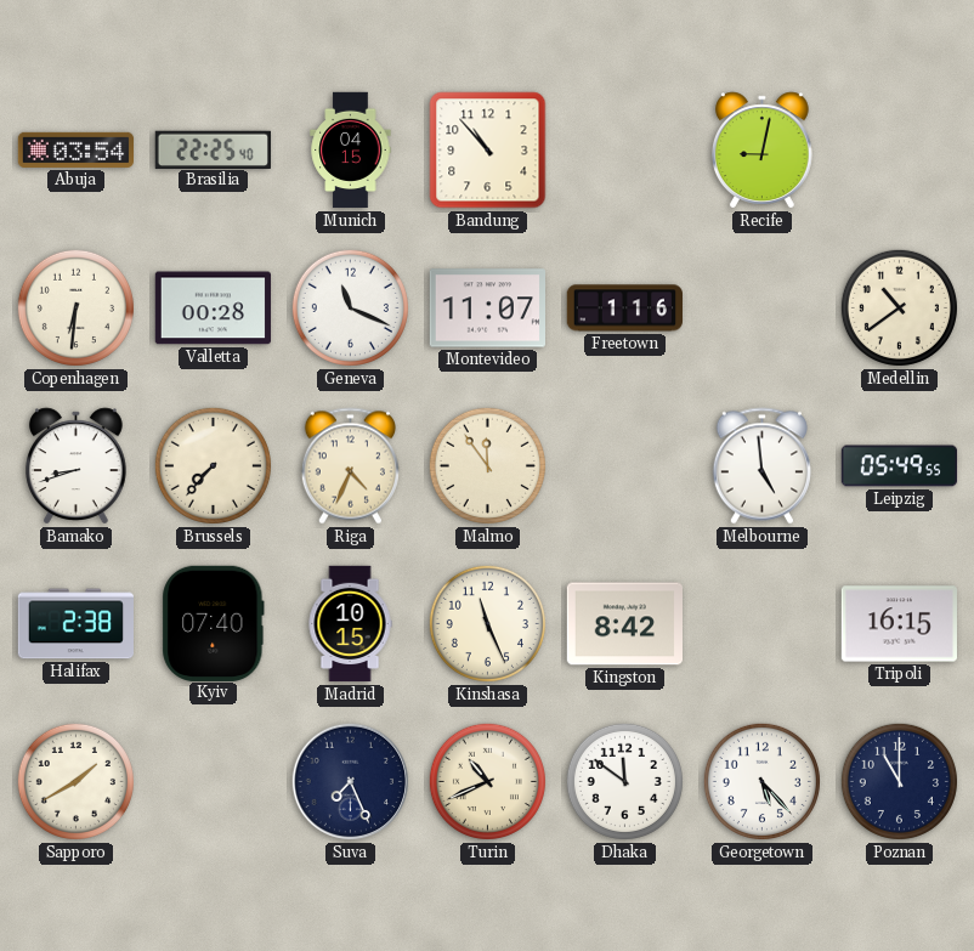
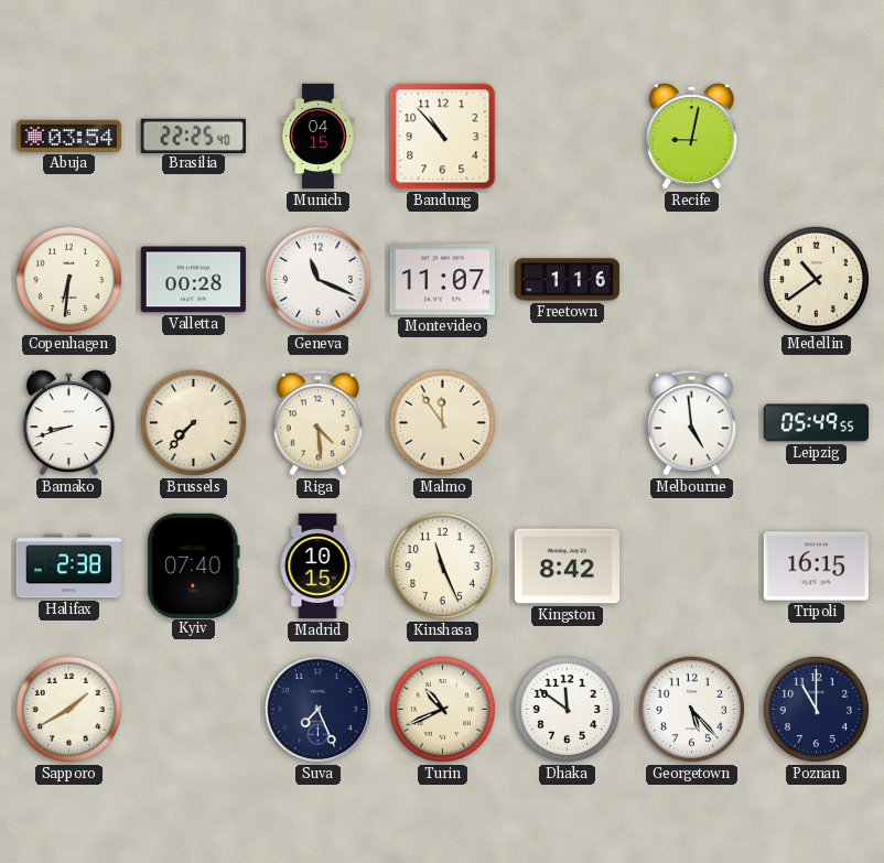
Riga: 4:34 -> 4:29
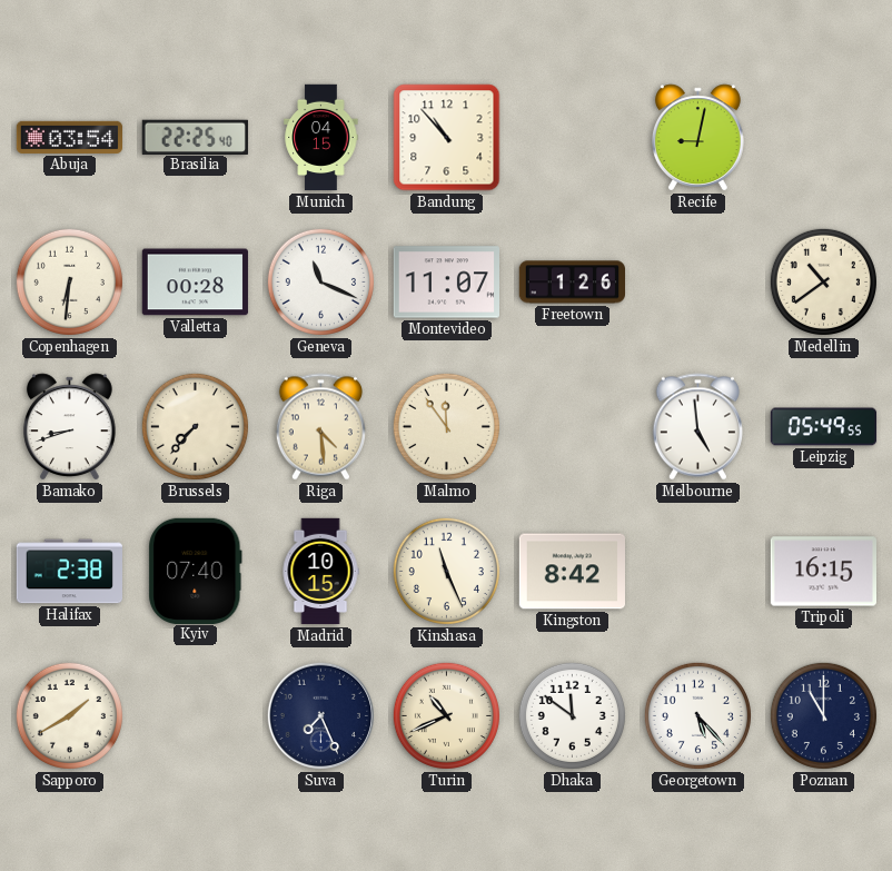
Freetown: 1:16 -> 1:26
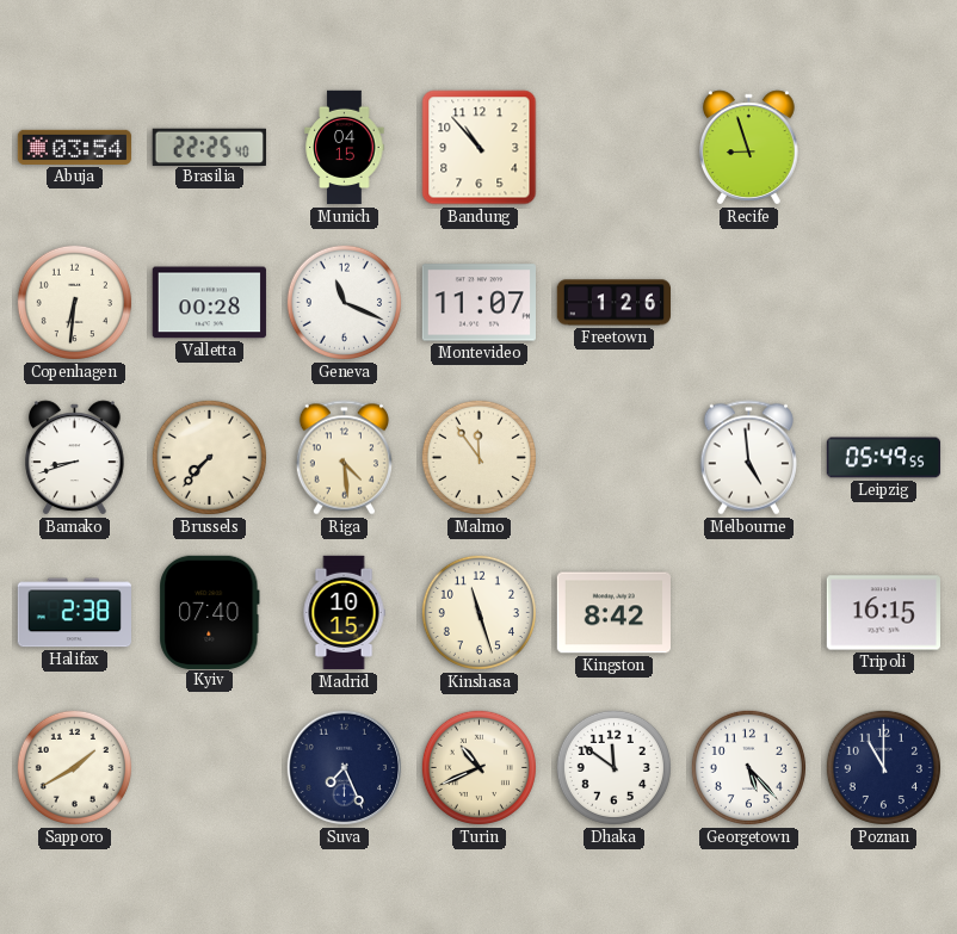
Recife: 9:02 -> 8:57
Medellin: 10:39 -> none
Kinshasa: 11:26 -> 11:27
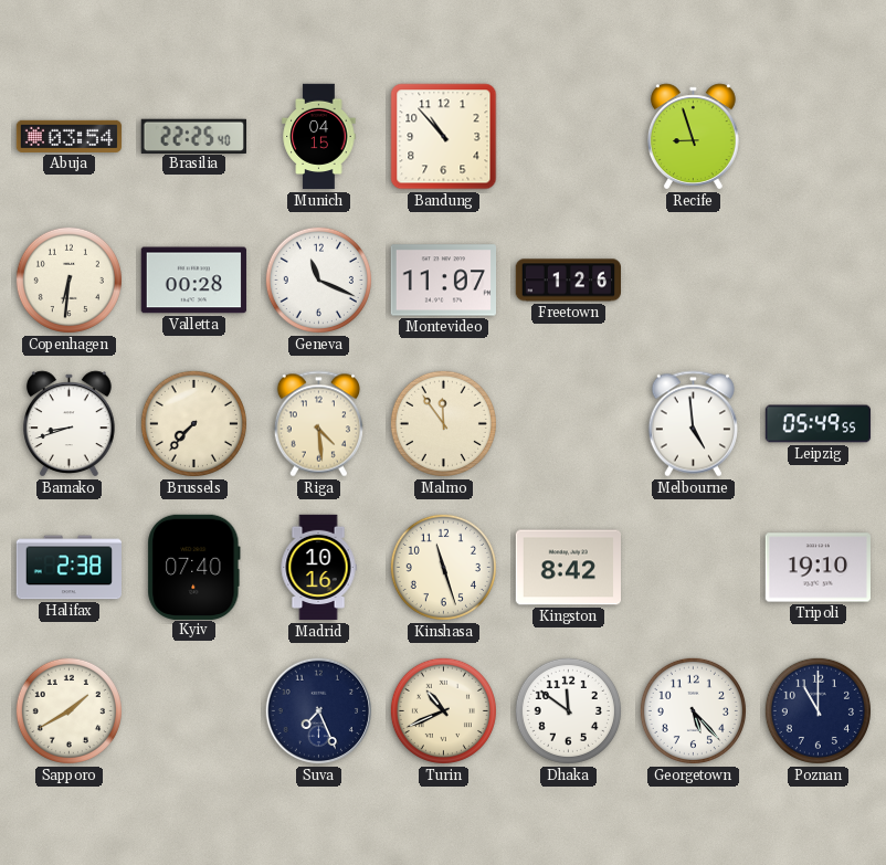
Madrid: 10:15 -> 10:16
Tripoli: 16:15 -> 19:10
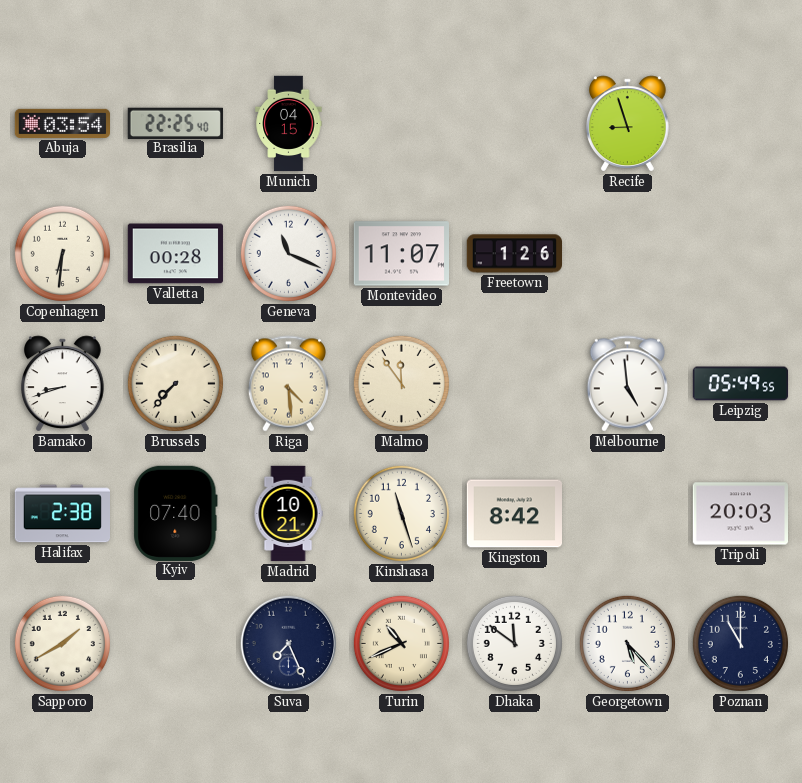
Bandung: 10:53 -> none
Madrid: 10:16 -> 10:21
Tripoli: 19:10 -> 20:03
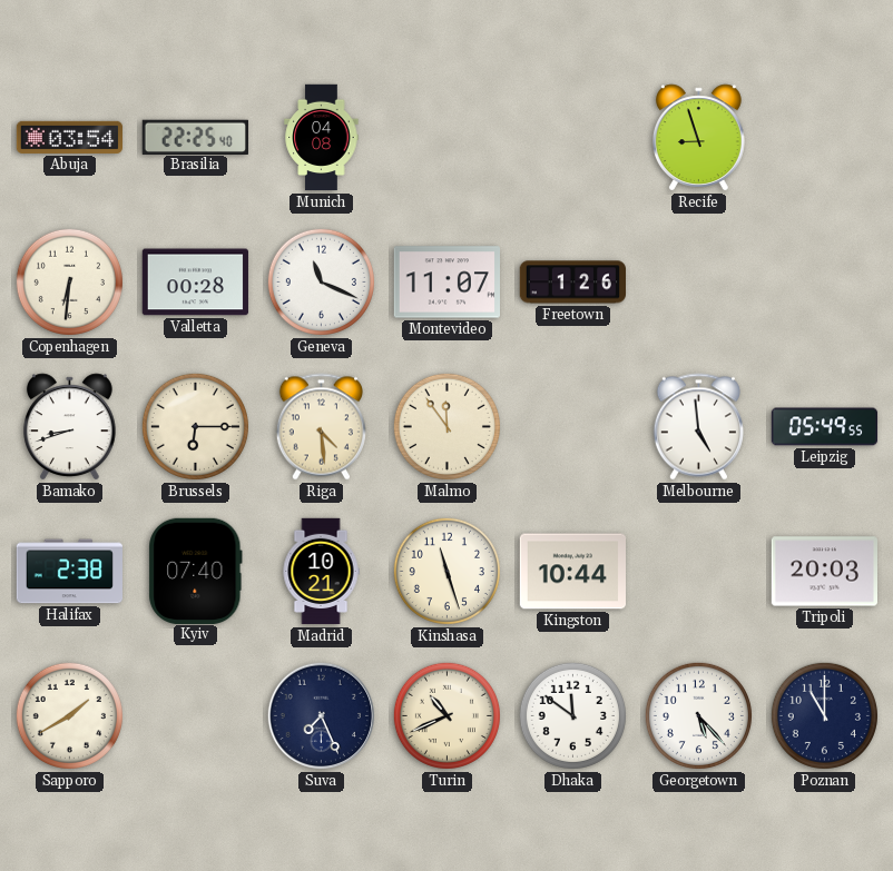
Munich: 04:15 -> 04:08
Brussels: 7:37 -> 6:15
Kingston: 8:42 -> 10:44
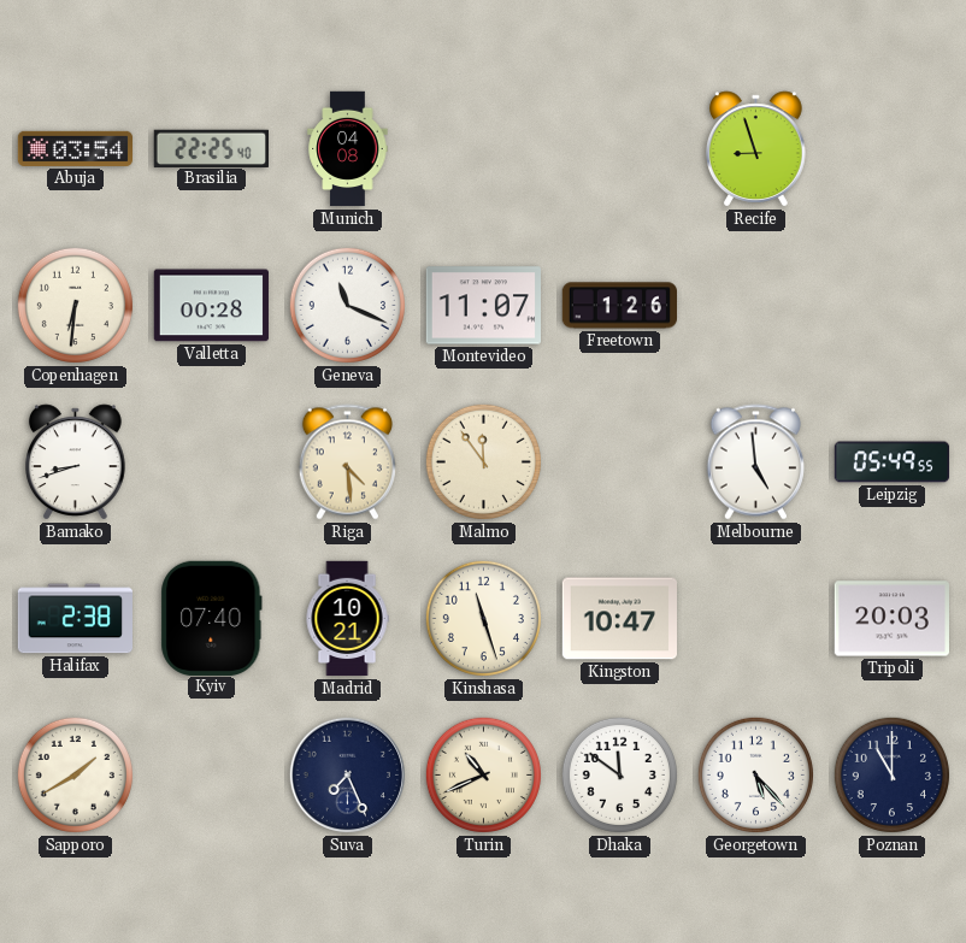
Brussels: 6:15 -> none
Kingston: 10:44 -> 10:47
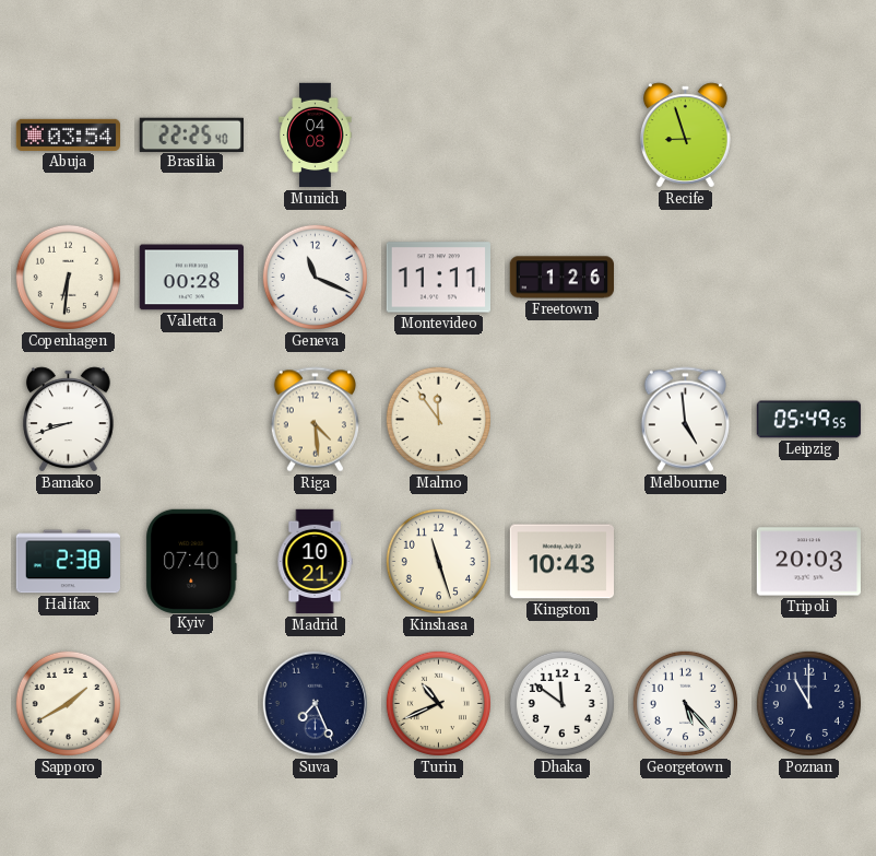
Montevideo: 11:07 -> 11:11
Kingston: 10:47 -> 10:43
